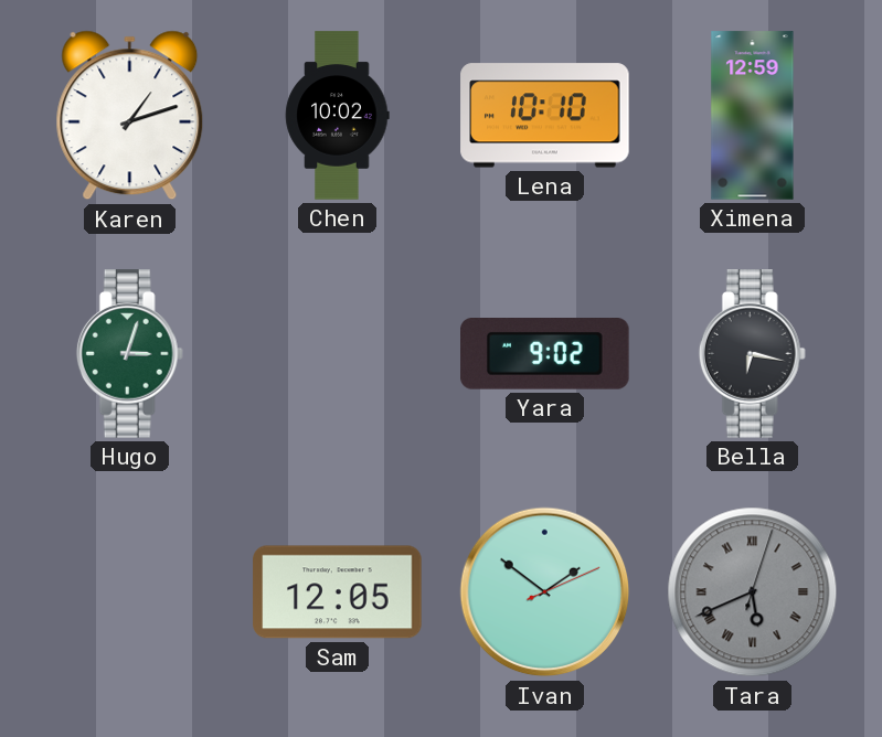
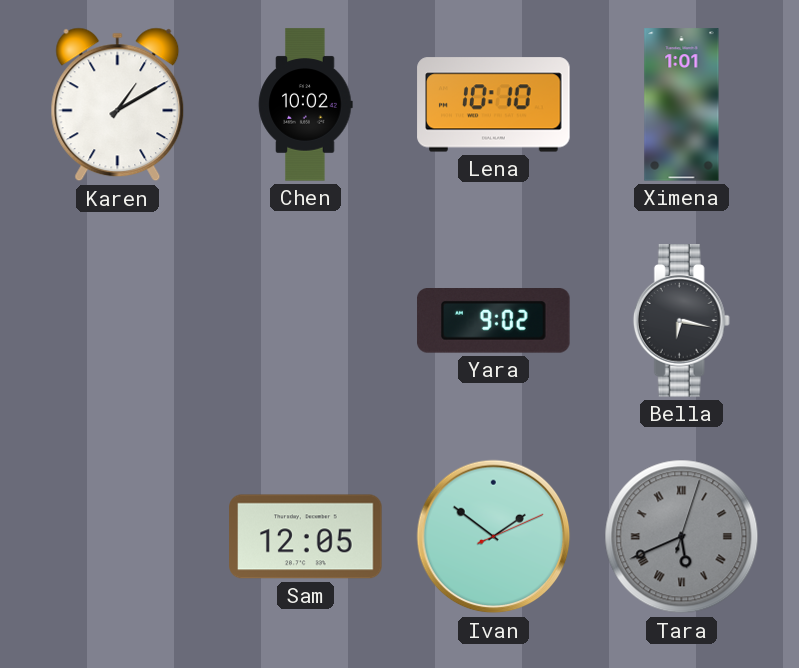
Karen: 1:12 -> 1:10
Ximena: 12:59 -> 1:01
Hugo: 3:03 -> none
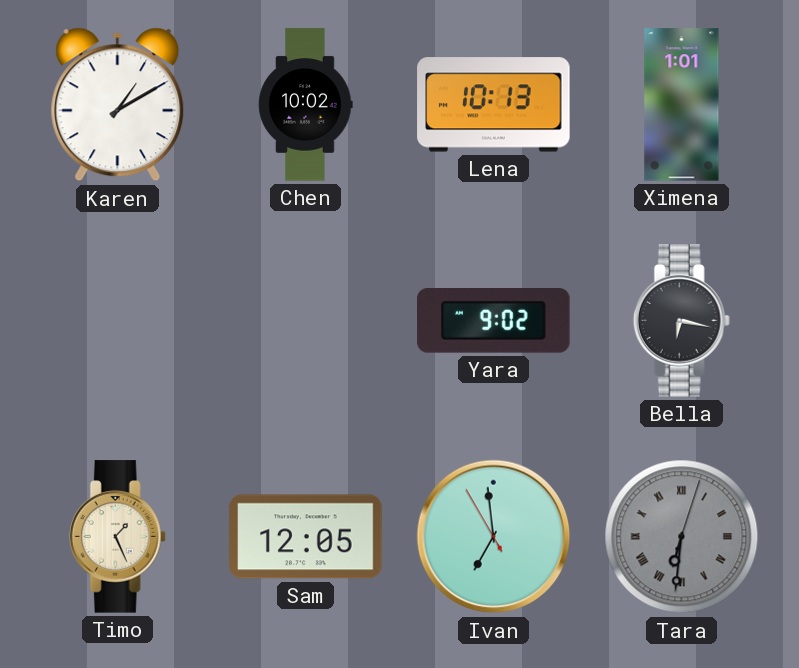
Lena: 10:10 -> 10:13
Timo: none -> 1:26
Ivan: 1:51 -> 6:58
Tara: 5:41 -> 6:31
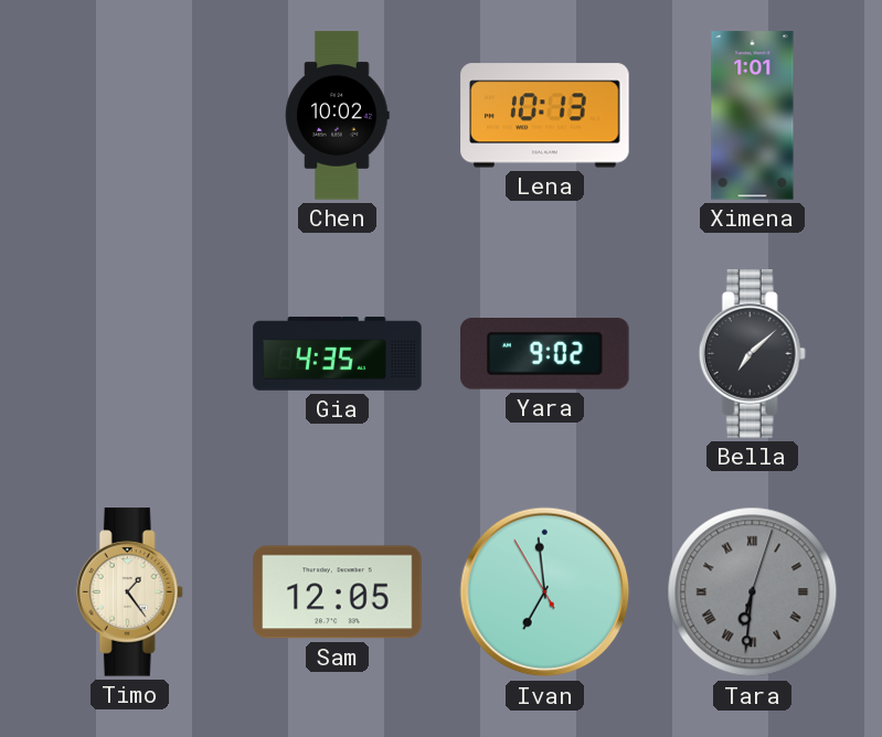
Karen: 1:10 -> none
Gia: none -> 4:35
Bella: 6:17 -> 7:08
Timo: 1:26 -> 1:24
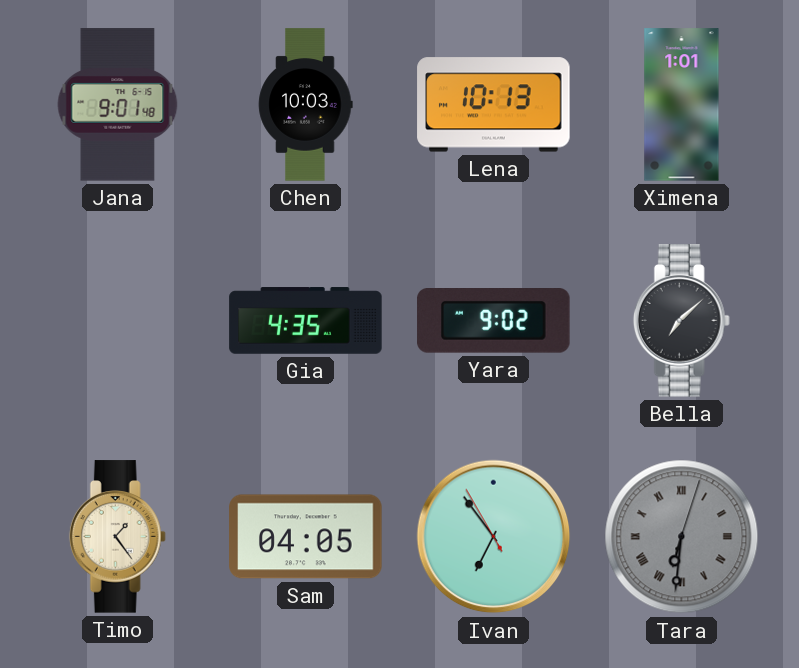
Jana: none -> 9:01
Chen: 10:02 -> 10:03
Sam: 12:05 -> 04:05
Ivan: 6:58 -> 6:53
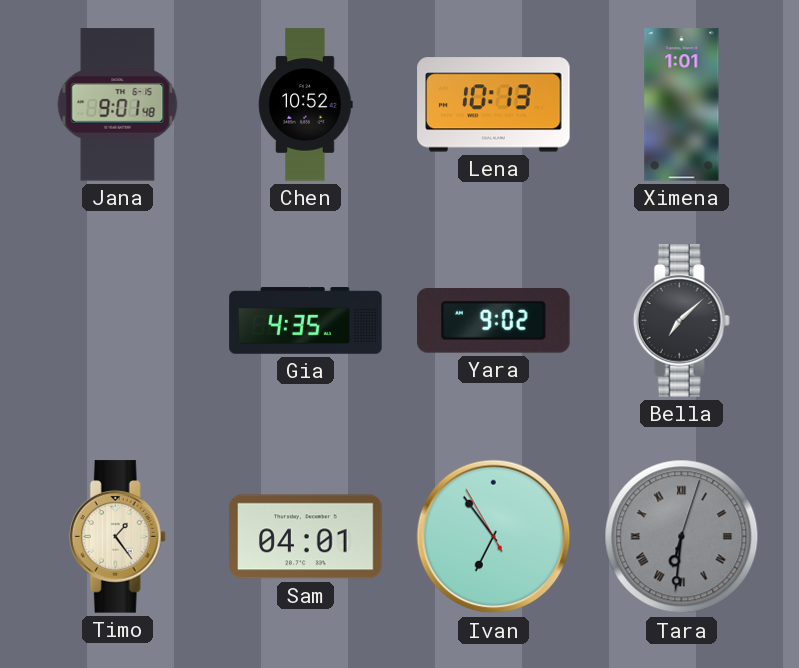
Chen: 10:03 -> 10:52
Sam: 04:05 -> 04:01
